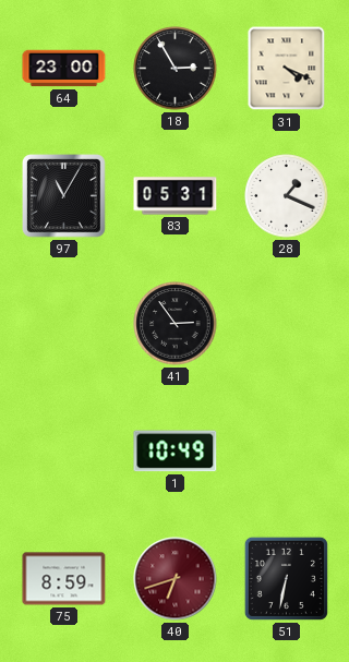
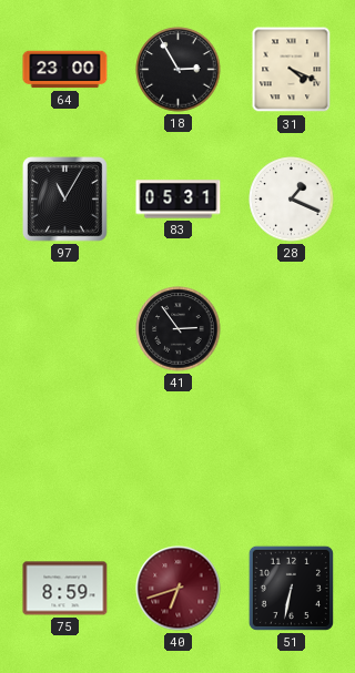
1: 10:49 -> none
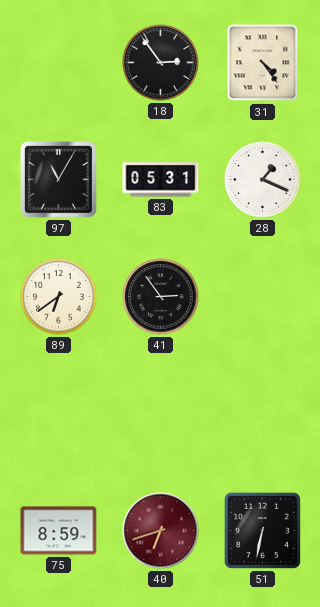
64: 23:00 -> none
18: 2:55 -> 2:54
31: 4:19 -> 4:24
89: none -> 6:39
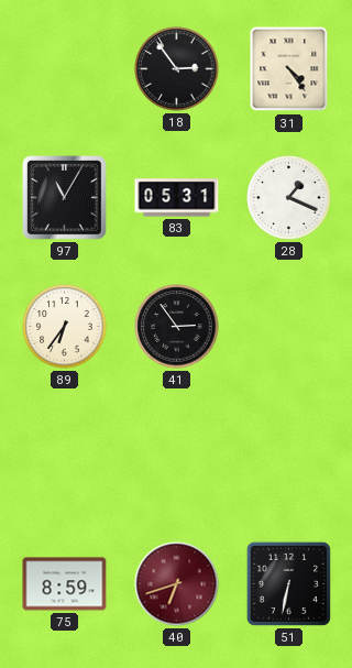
89: 6:39 -> 6:36
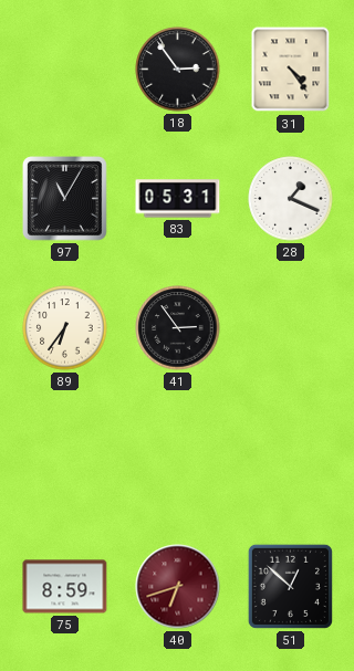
51: 6:32 -> 12:52
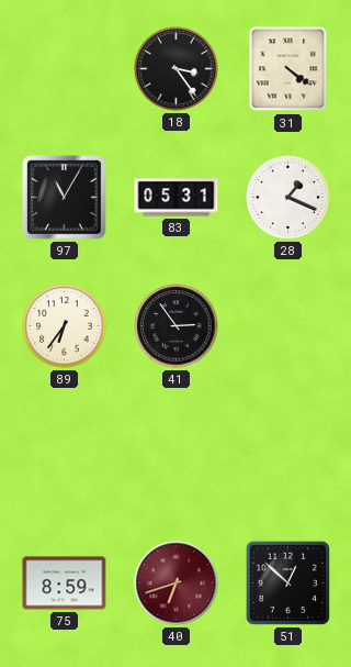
18: 2:54 -> 3:24
31: 4:24 -> 4:21
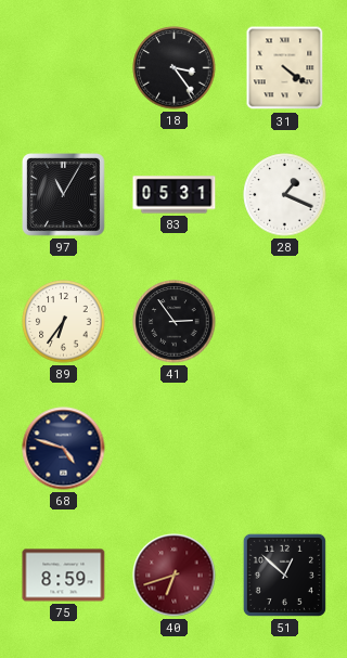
68: none -> 4:48
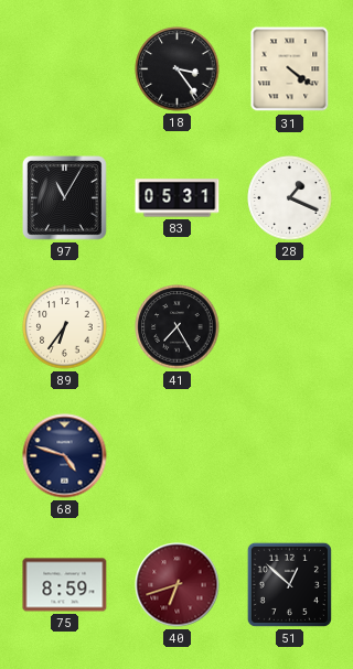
41: 2:54 -> 7:25
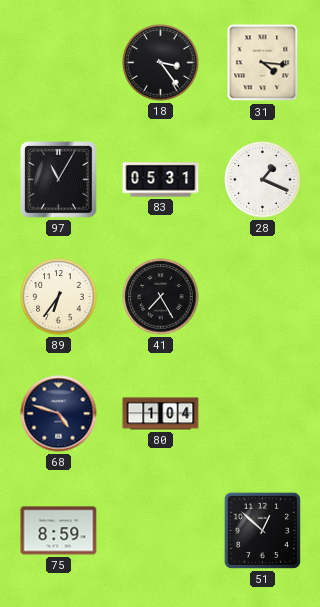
31: 4:21 -> 4:16
80: none -> 1:04
40: 6:42 -> none
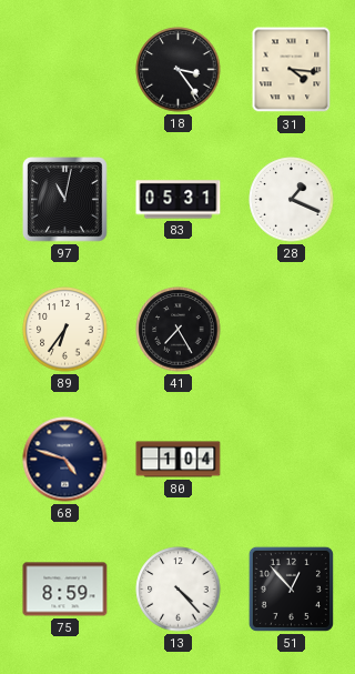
97: 11:05 -> 11:02
13: none -> 4:23
51: 12:52 -> 12:53
